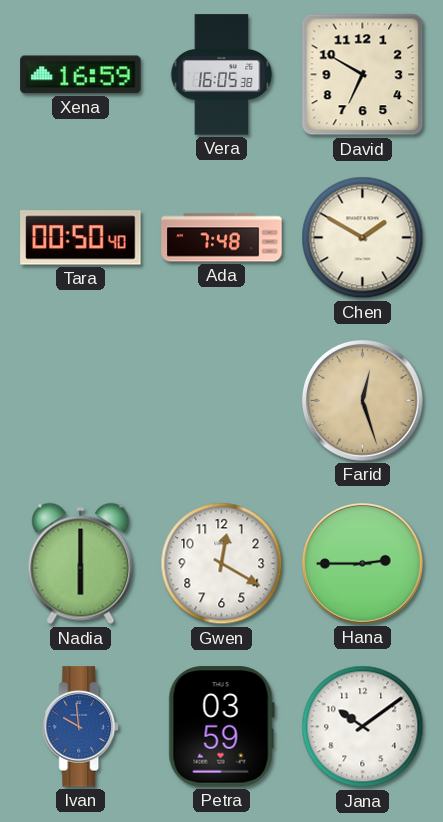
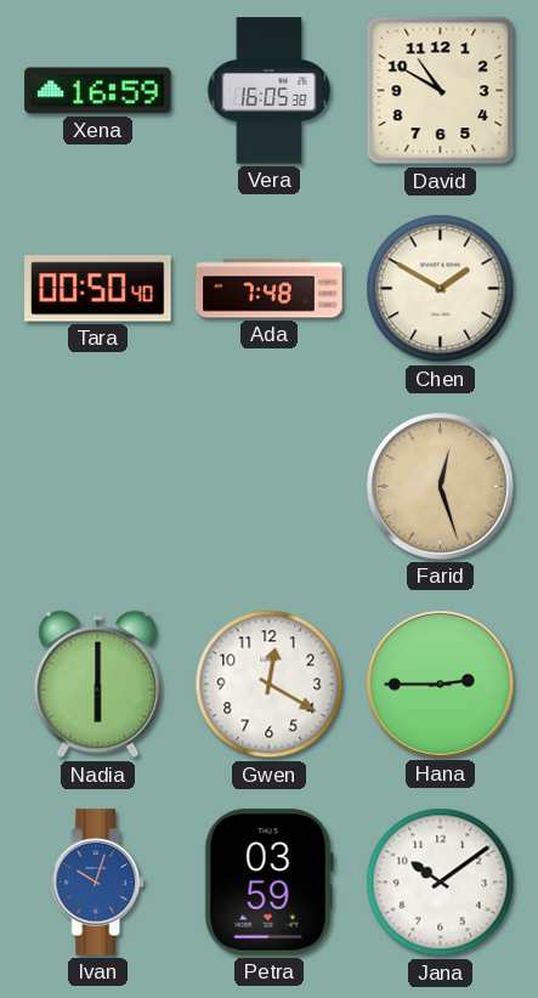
David: 6:50 -> 10:50
Ivan: 9:59 -> 10:03
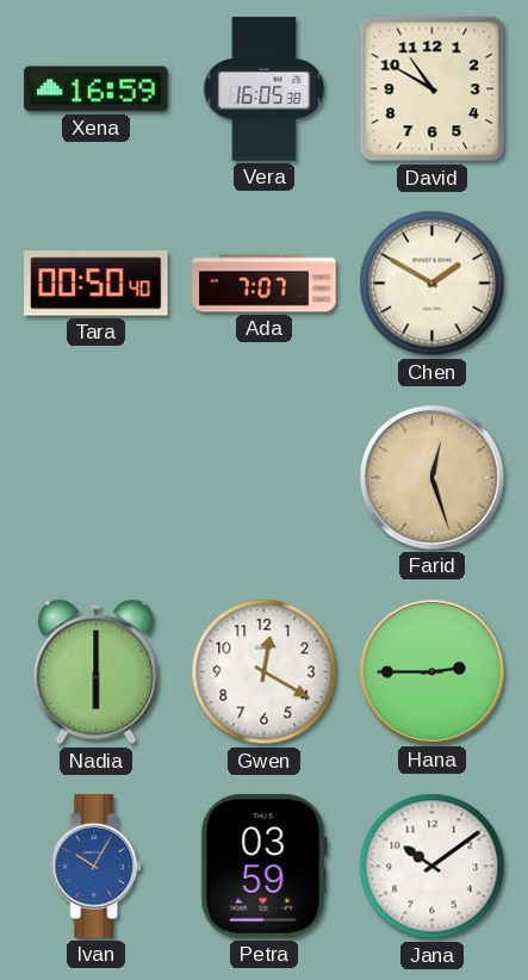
Ada: 7:48 -> 7:07
Ivan: 10:03 -> 10:05
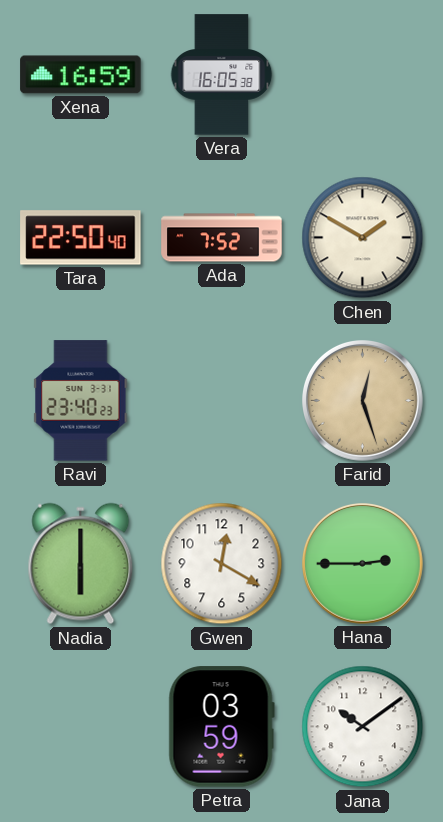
David: 10:50 -> none
Tara: 00:50 -> 22:50
Ada: 7:07 -> 7:52
Ravi: none -> 23:40
Ivan: 10:05 -> none
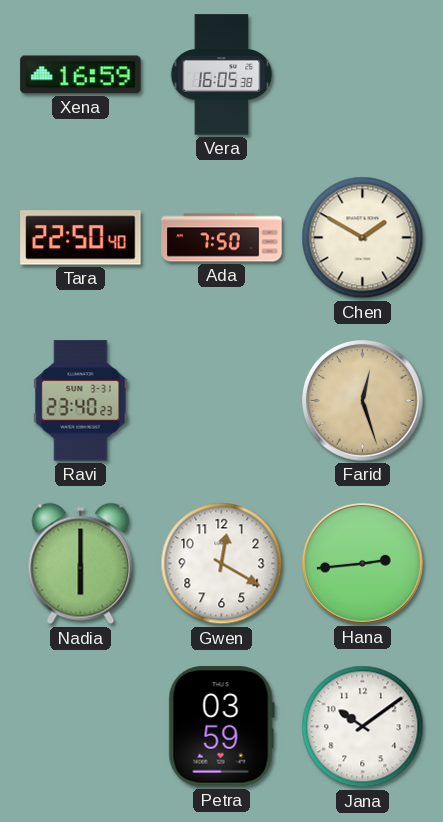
Ada: 7:52 -> 7:50
Hana: 2:45 -> 2:44
